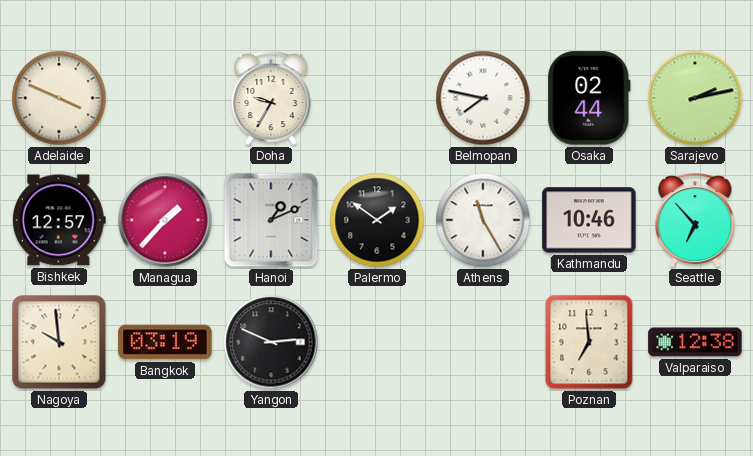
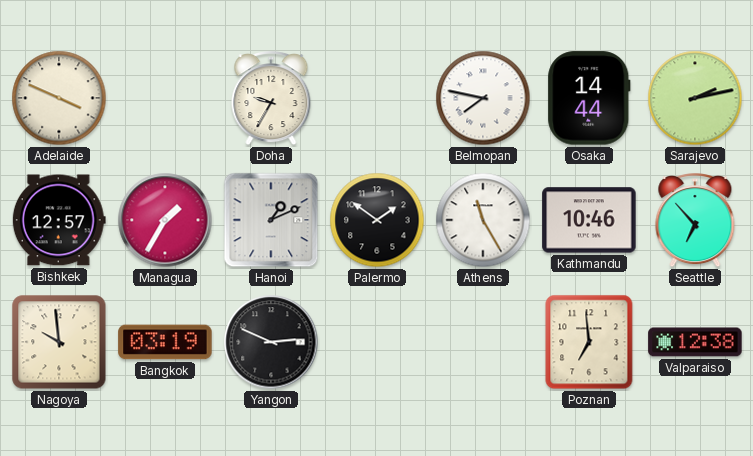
Osaka: 02:44 -> 14:44
Managua: 1:37 -> 1:35
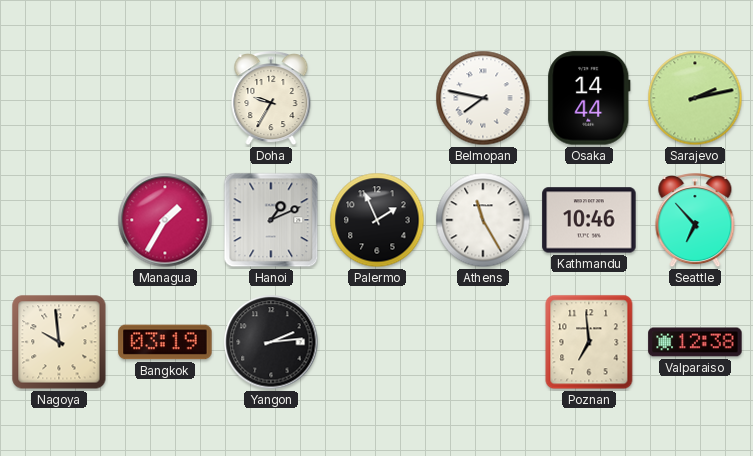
Adelaide: 3:49 -> none
Bishkek: 12:57 -> none
Palermo: 1:51 -> 1:56
Yangon: 2:49 -> 2:14
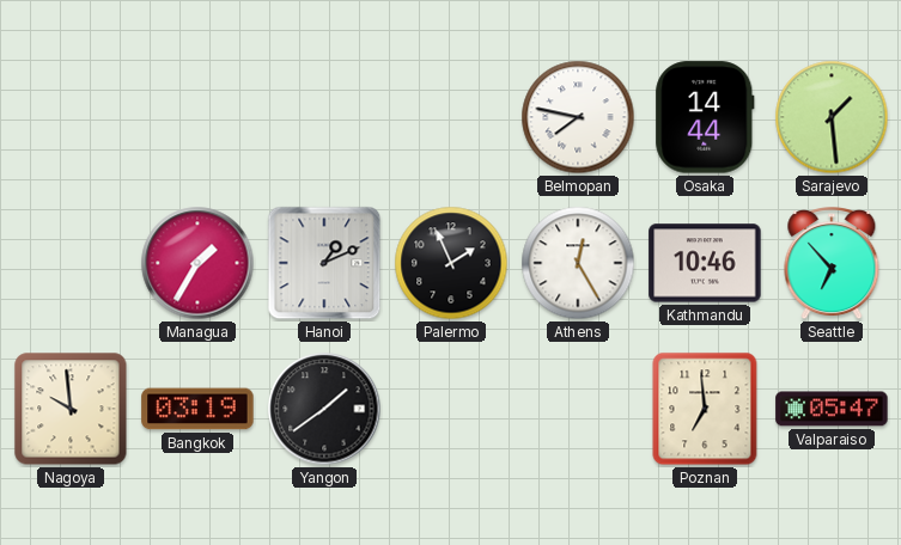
Doha: 9:35 -> none
Sarajevo: 2:13 -> 1:29
Athens: 11:25 -> 12:25
Yangon: 2:14 -> 1:39
Valparaiso: 12:38 -> 05:47
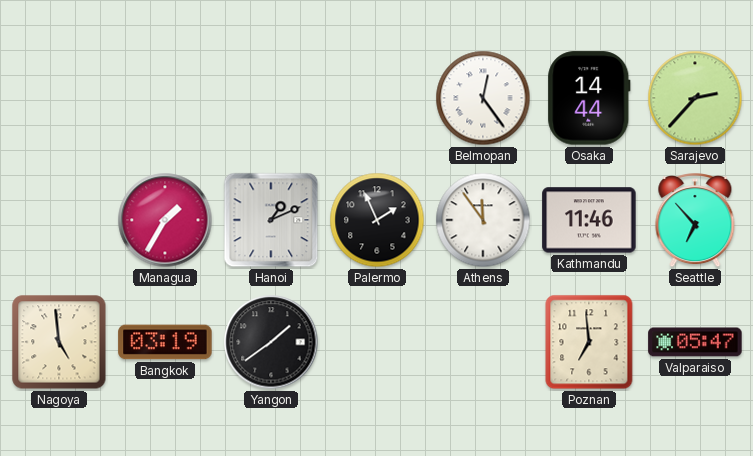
Belmopan: 7:47 -> 12:24
Sarajevo: 1:29 -> 2:37
Athens: 12:25 -> 11:54
Kathmandu: 10:46 -> 11:46
Nagoya: 9:59 -> 4:59
